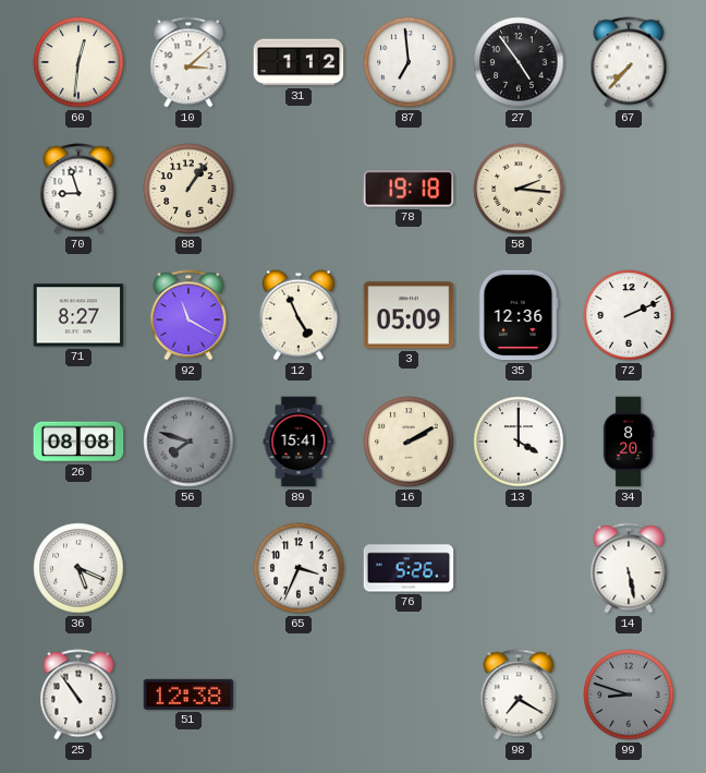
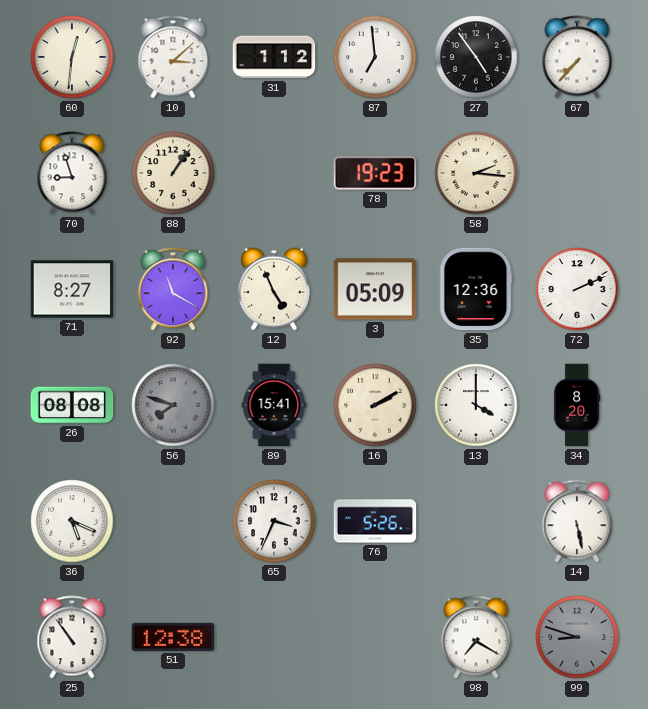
78: 19:18 -> 19:23
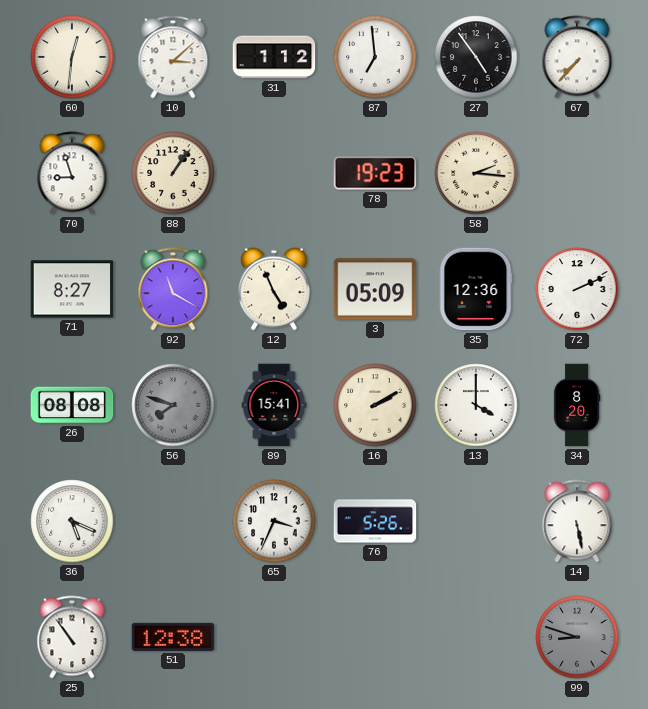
98: 7:20 -> none
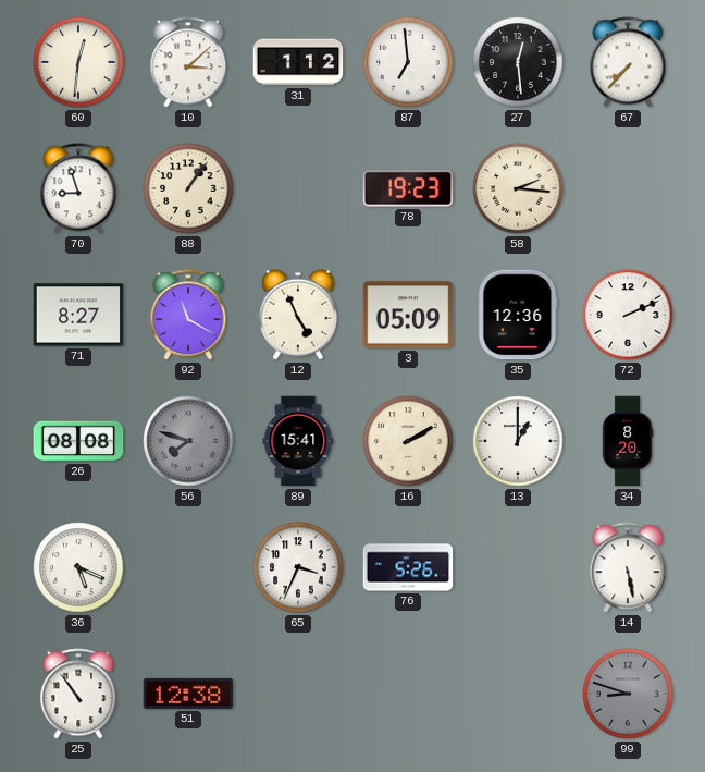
27: 4:54 -> 12:29
13: 4:00 -> 1:00
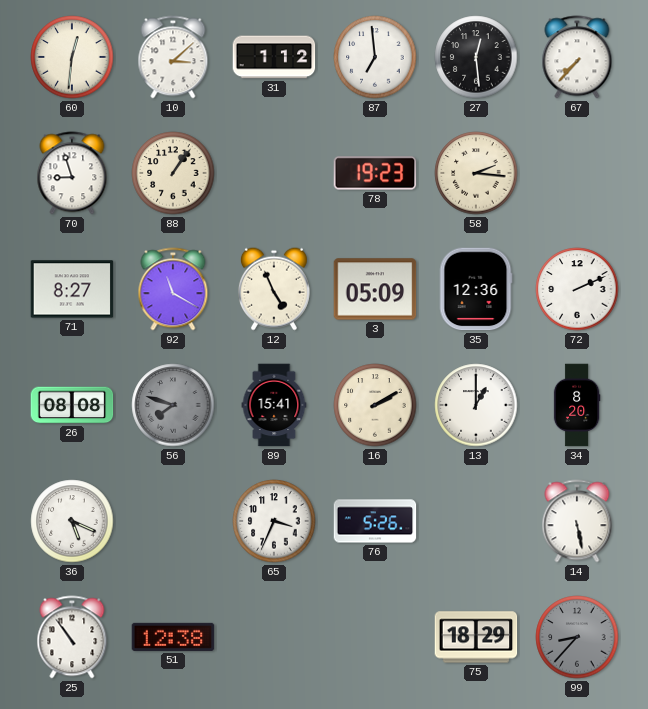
75: none -> 18:29
99: 8:48 -> 8:37
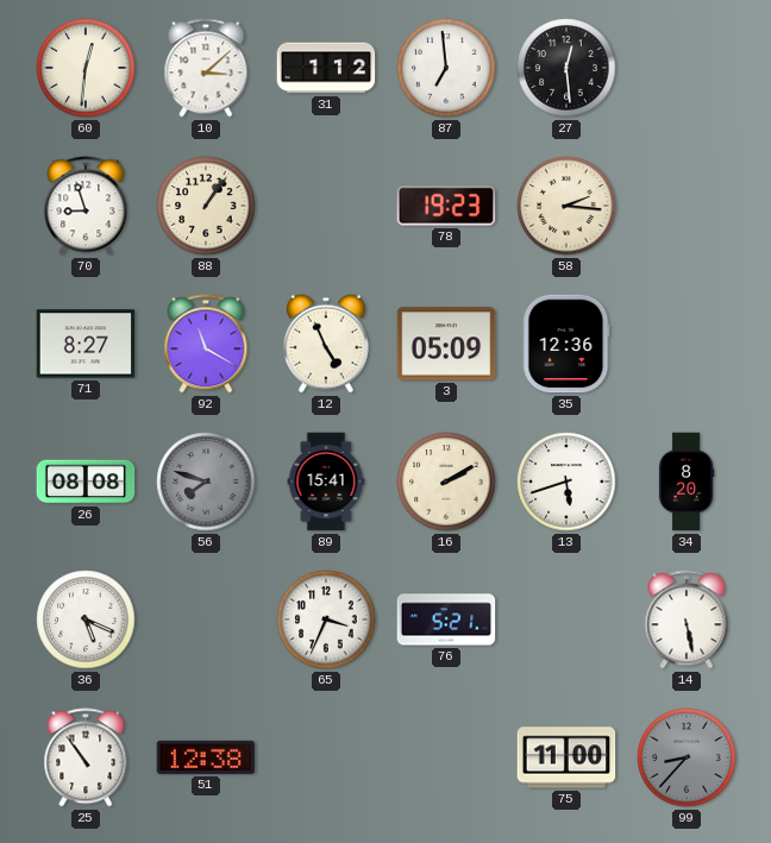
67: 7:37 -> none
72: 2:11 -> none
13: 1:00 -> 5:42
76: 5:26 -> 5:21
75: 18:29 -> 11:00
